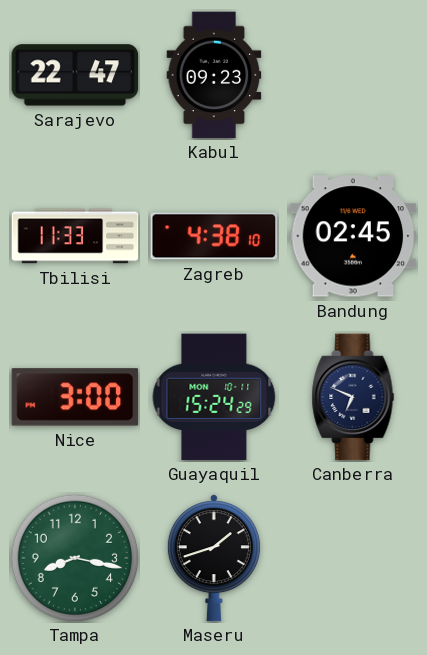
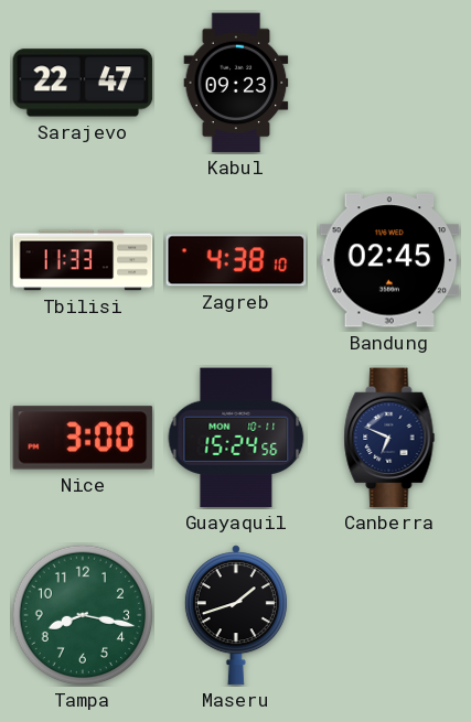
Guayaquil: 15:24:29 -> 15:24:56
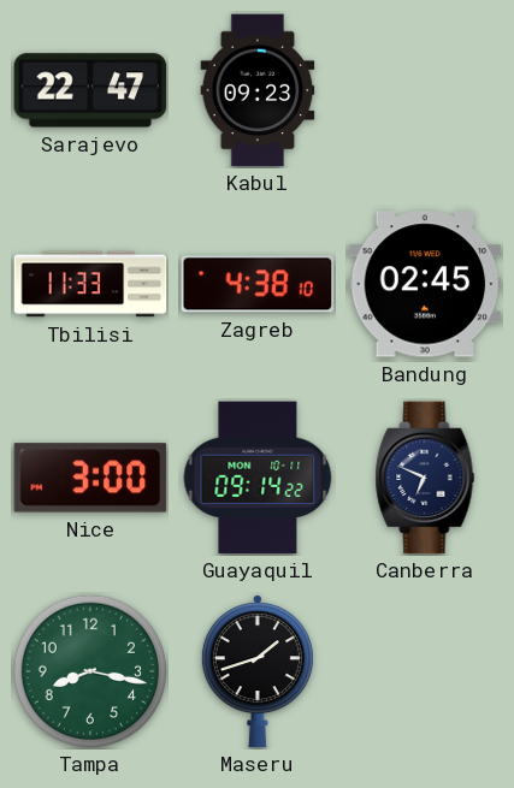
Guayaquil: 15:24 -> 09:14
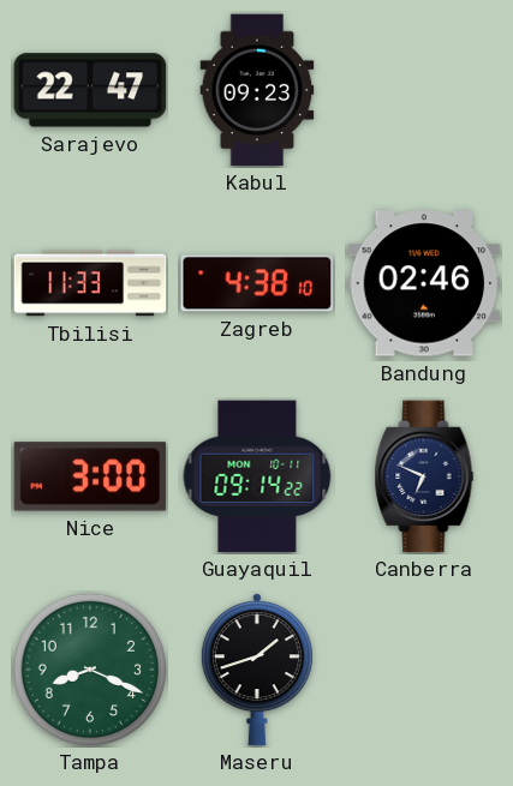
Bandung: 02:45 -> 02:46
Tampa: 8:17 -> 8:19
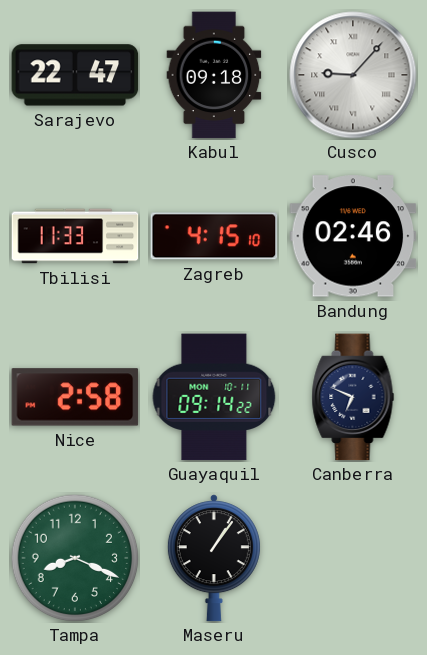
Kabul: 09:23 -> 09:18
Cusco: none -> 9:07
Zagreb: 4:38 -> 4:15
Nice: 3:00 -> 2:58
Maseru: 1:42 -> 1:06
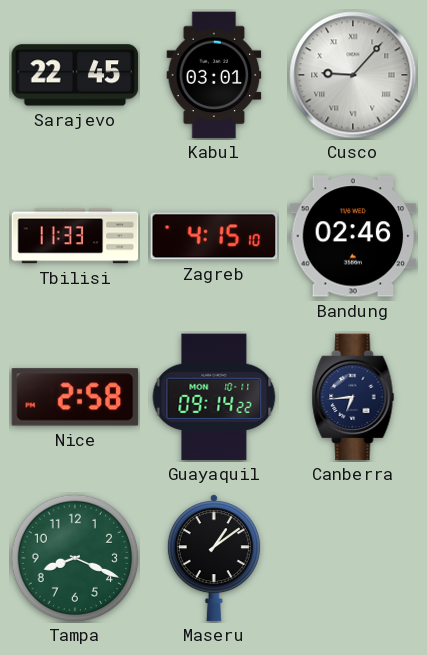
Sarajevo: 22:47 -> 22:45
Kabul: 09:18 -> 03:01
Canberra: 6:49 -> 6:44
Maseru: 1:06 -> 1:09
